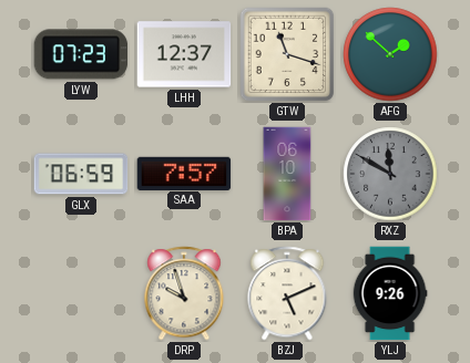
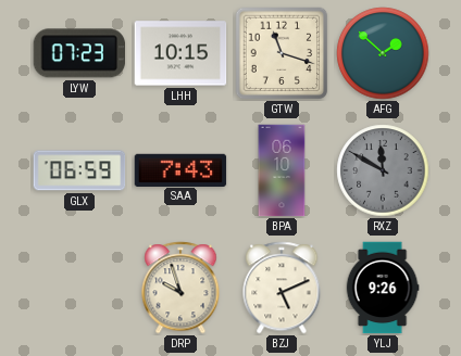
LHH: 12:37 -> 10:15
SAA: 7:57 -> 7:43
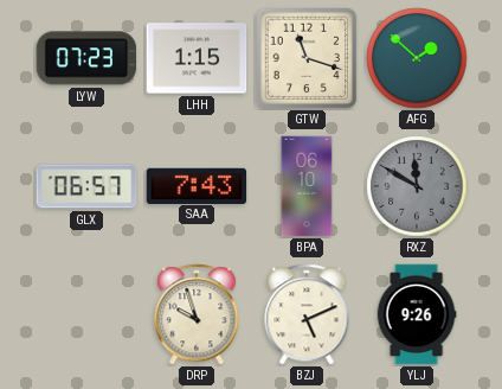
LHH: 10:15 -> 1:15
GLX: 06:59 -> 06:57
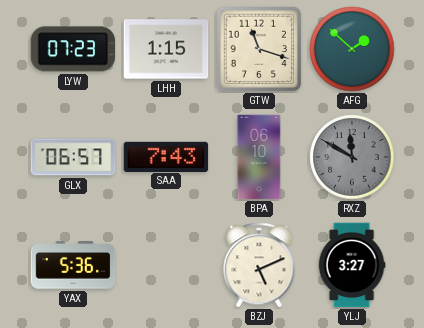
YAX: none -> 5:36
DRP: 9:57 -> none
YLJ: 9:26 -> 3:27
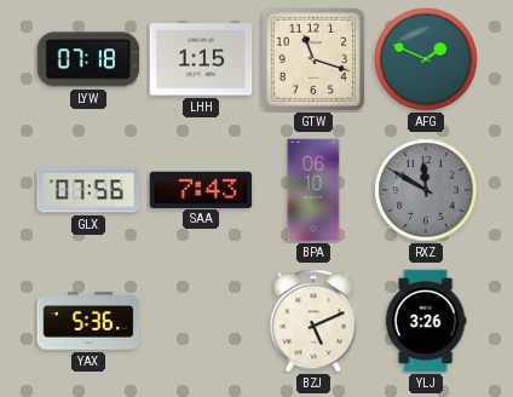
LYW: 07:23 -> 07:18
AFG: 1:52 -> 1:49
GLX: 06:57 -> 07:56
YLJ: 3:27 -> 3:26
